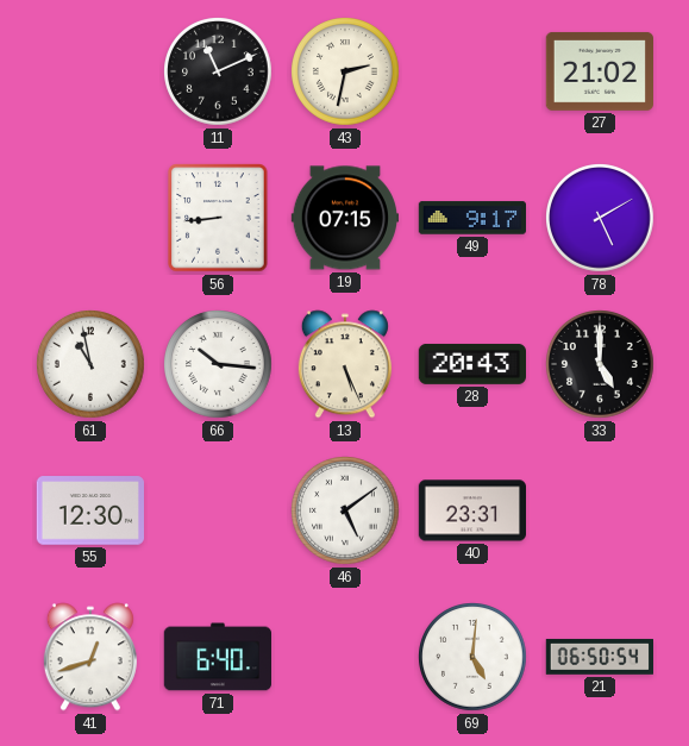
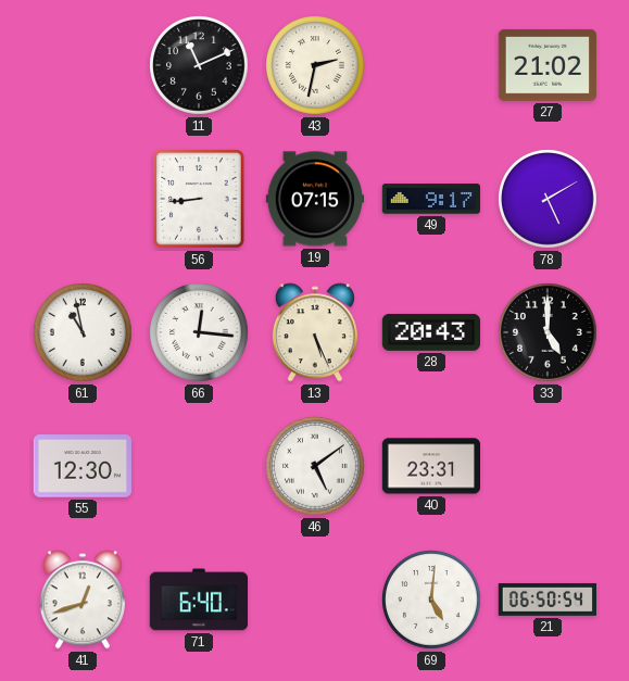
66: 10:16 -> 12:16
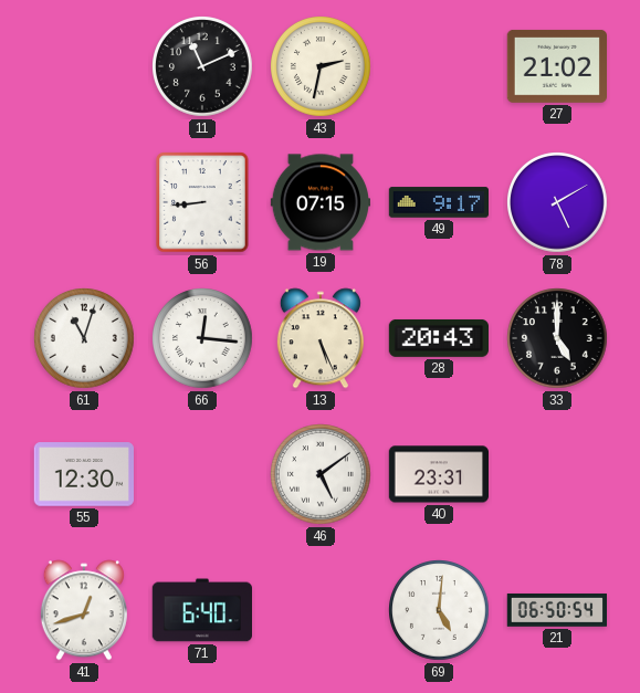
61: 10:58 -> 11:03
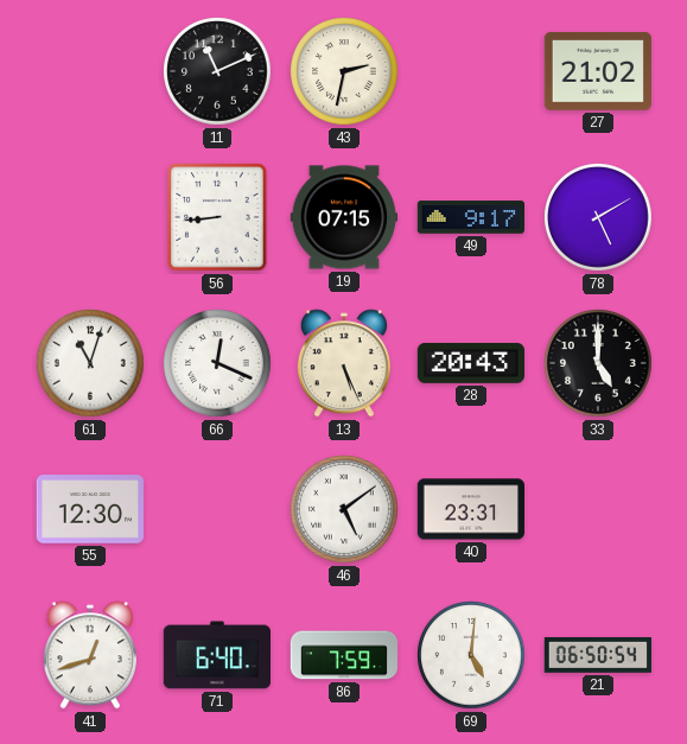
66: 12:16 -> 12:19
86: none -> 7:59
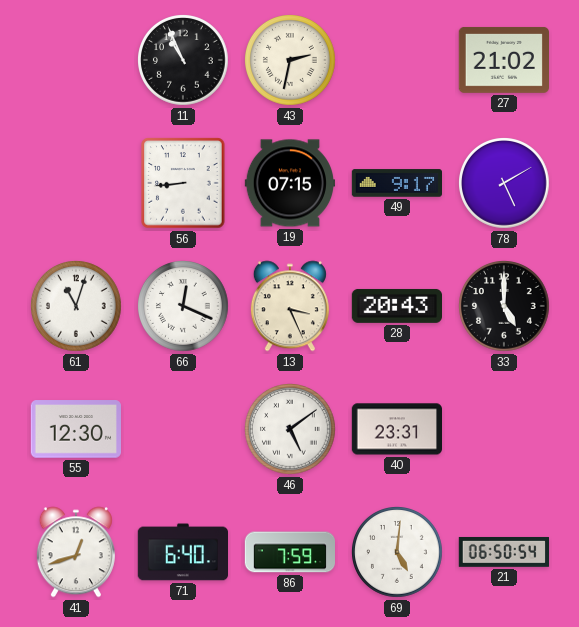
11: 11:11 -> 10:56
13: 5:26 -> 3:26
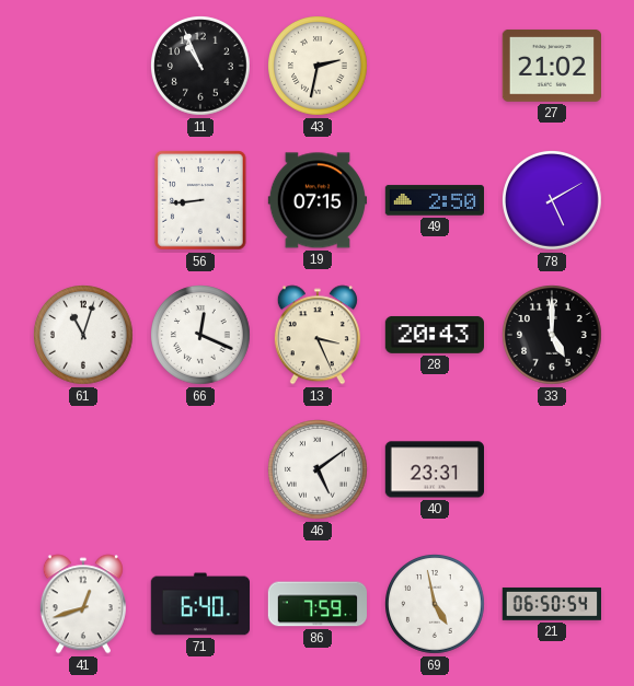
49: 9:17 -> 2:50
55: 12:30 -> none
69: 5:01 -> 4:58
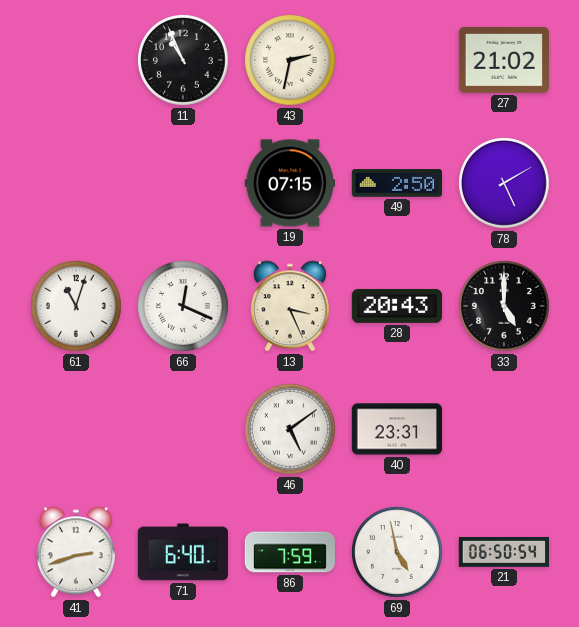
56: 8:44 -> none
41: 12:42 -> 2:42
